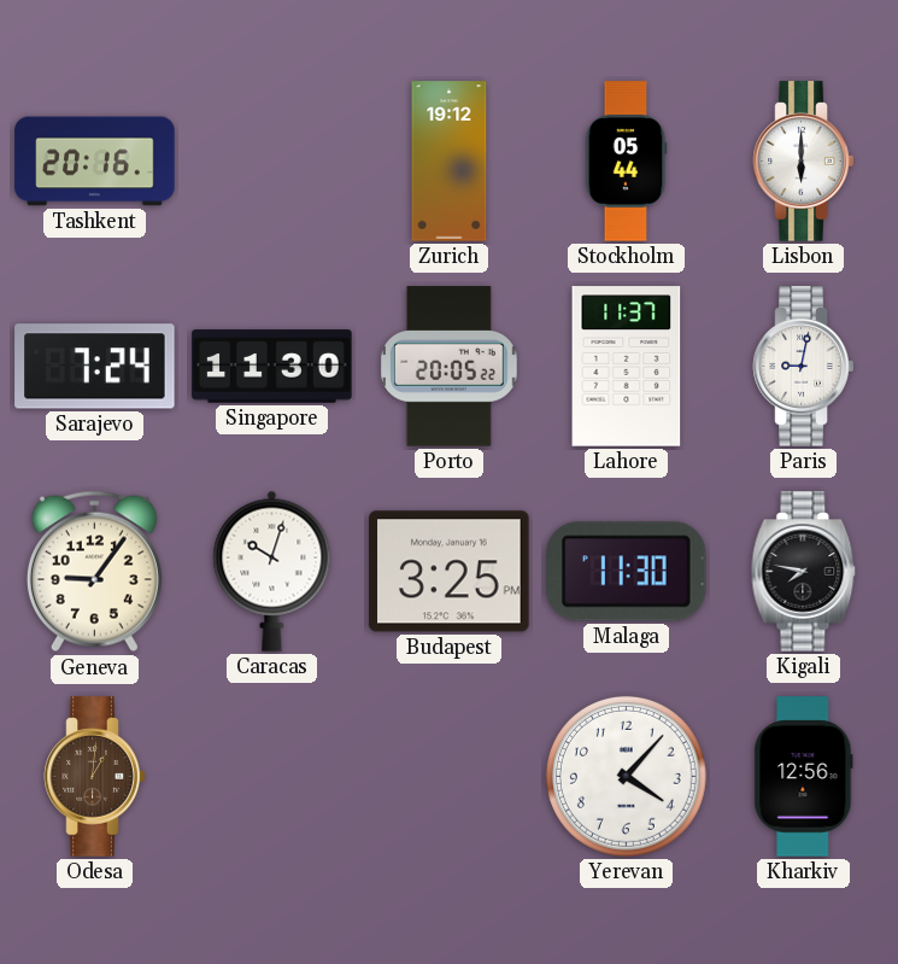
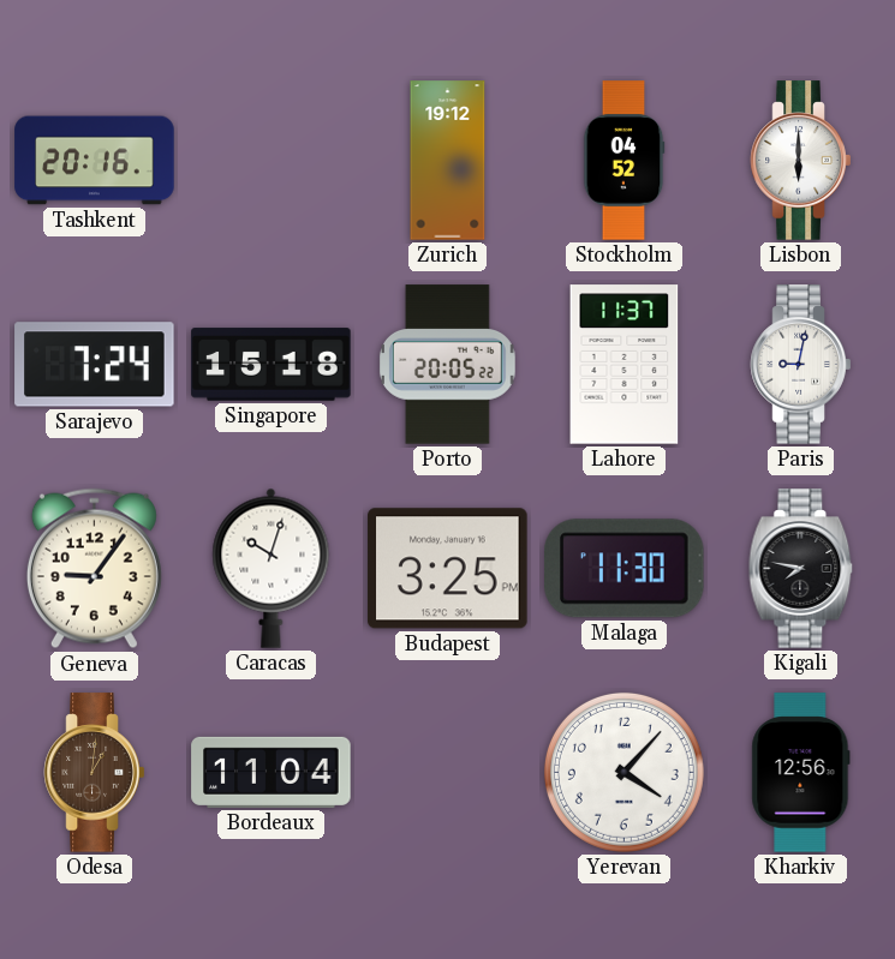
Stockholm: 05:44 -> 04:52
Singapore: 11:30 -> 15:18
Bordeaux: none -> 11:04
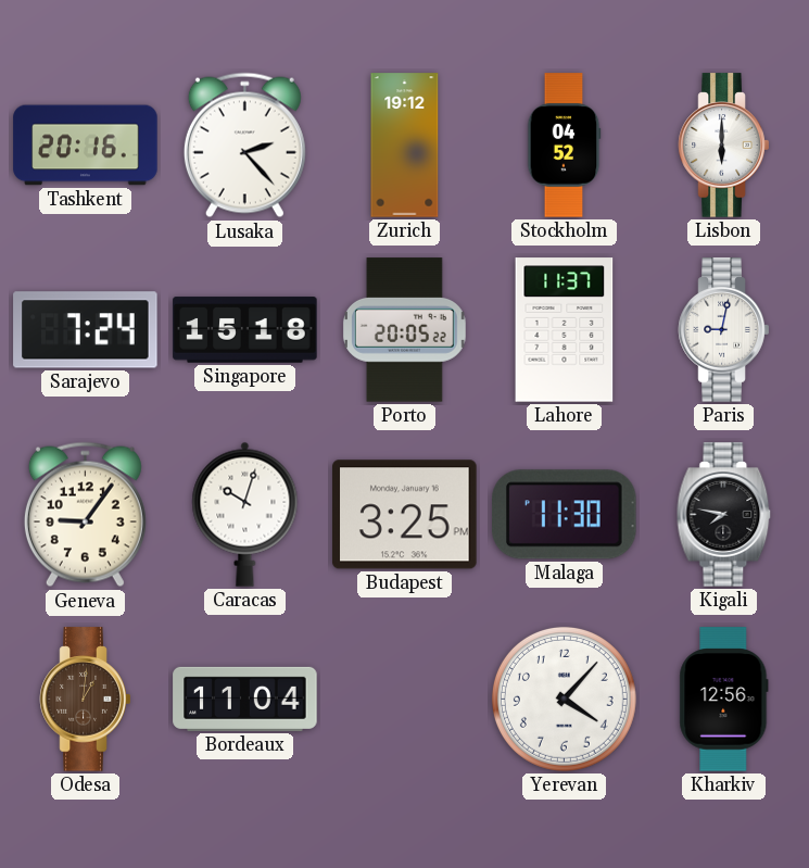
Lusaka: none -> 2:23
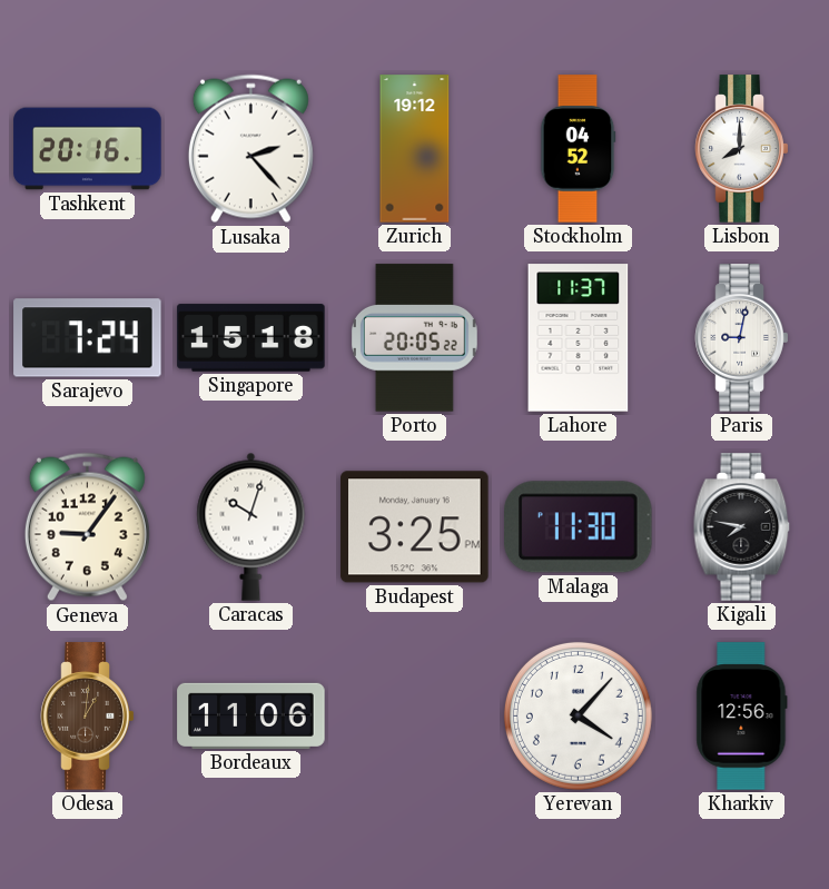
Lisbon: 6:00 -> 8:00
Bordeaux: 11:04 -> 11:06
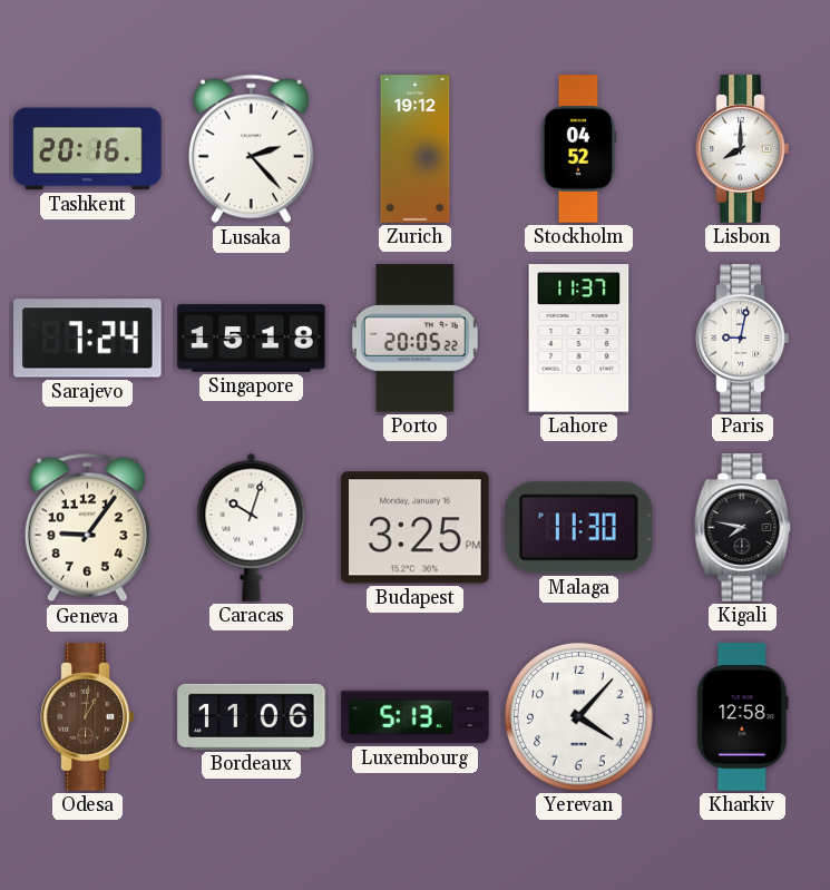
Luxembourg: none -> 5:13
Kharkiv: 12:56 -> 12:58
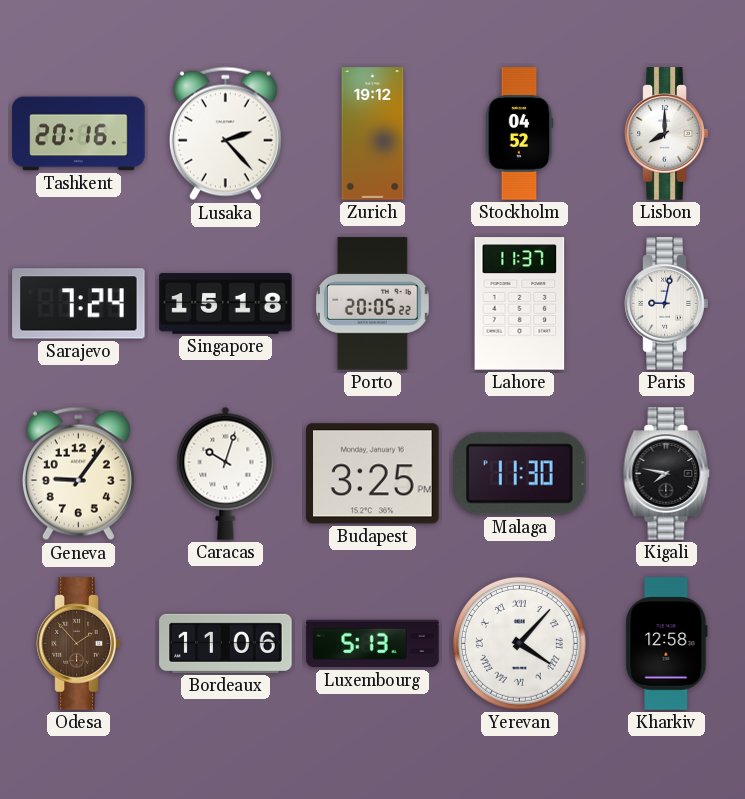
Odesa: 1:01 -> 1:53
Yerevan numerals: Arabic -> Roman
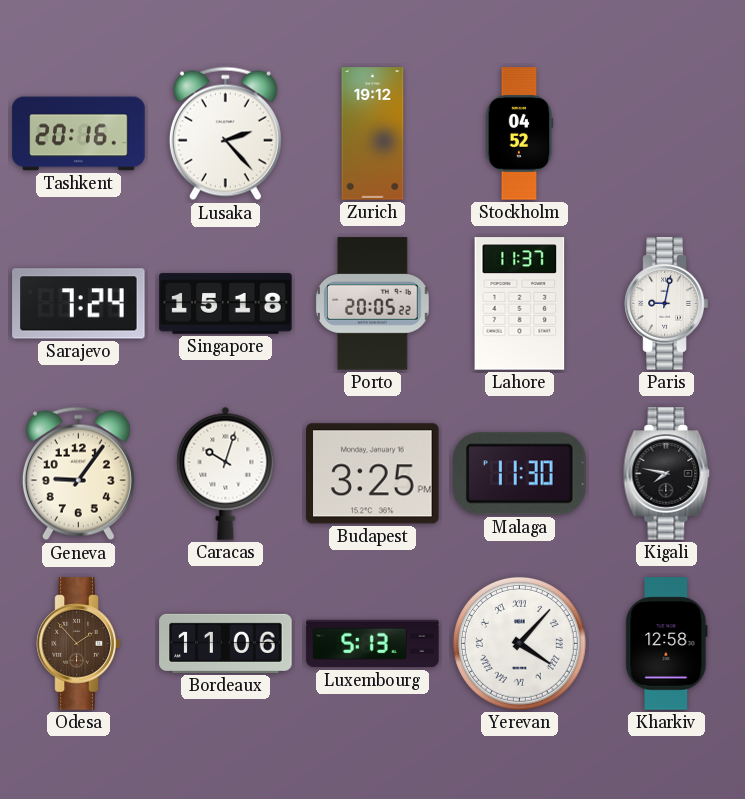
Lisbon: 8:00 -> none
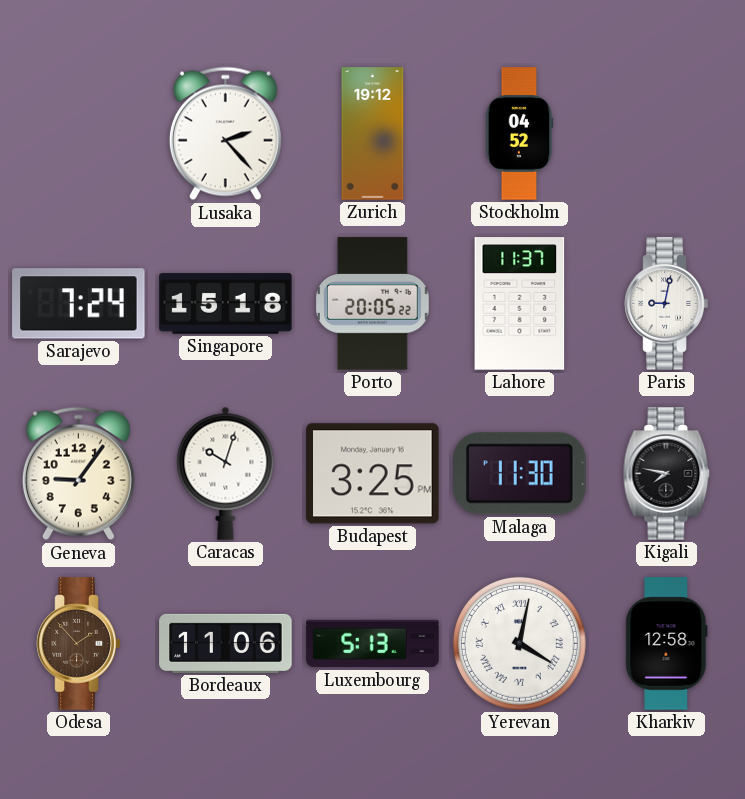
Tashkent: 20:16 -> none
Yerevan: 4:07 -> 4:02
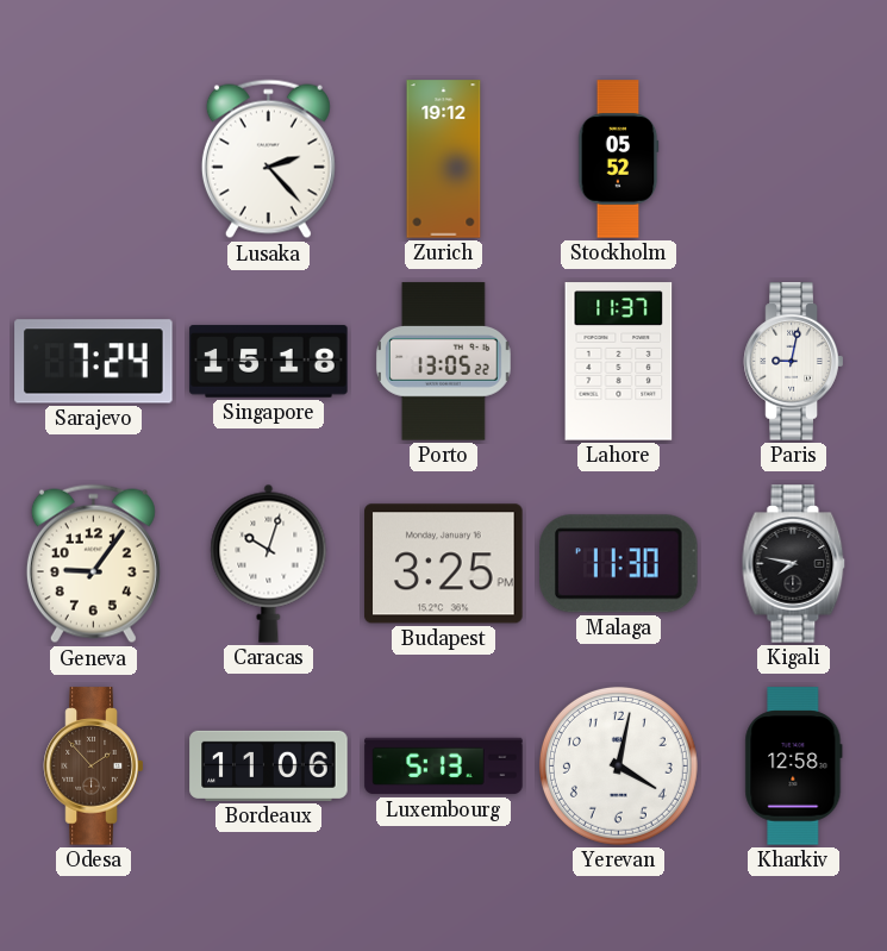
Stockholm: 04:52 -> 05:52
Porto: 20:05 -> 13:05
Yerevan numerals: Roman -> Arabic
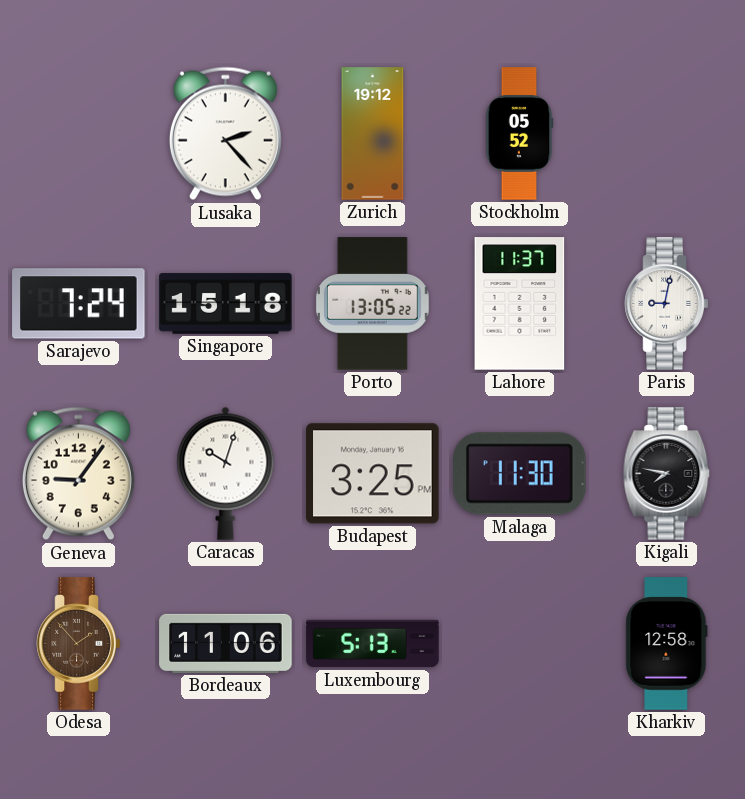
Yerevan: 4:02 -> none
